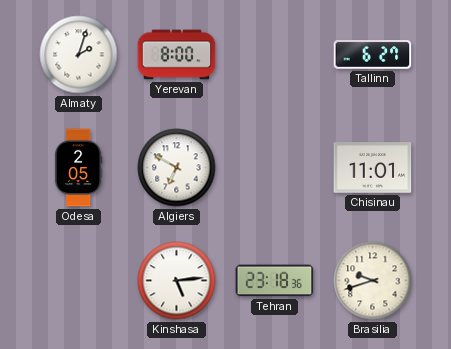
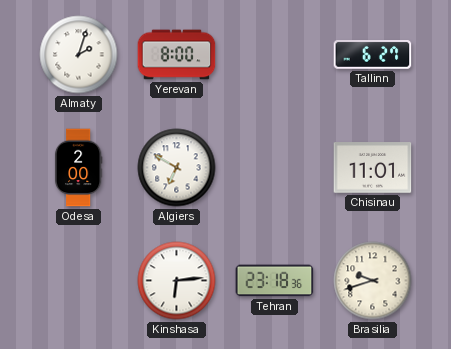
Odesa: 2:05 -> 2:00
Kinshasa: 5:14 -> 6:14
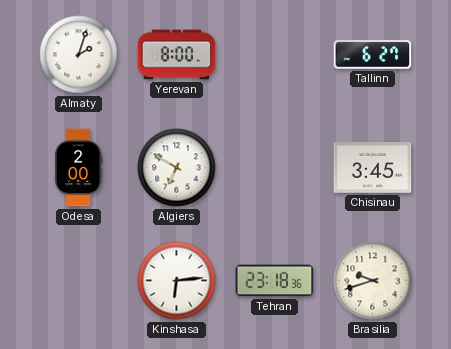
Chisinau: 11:01 -> 3:45
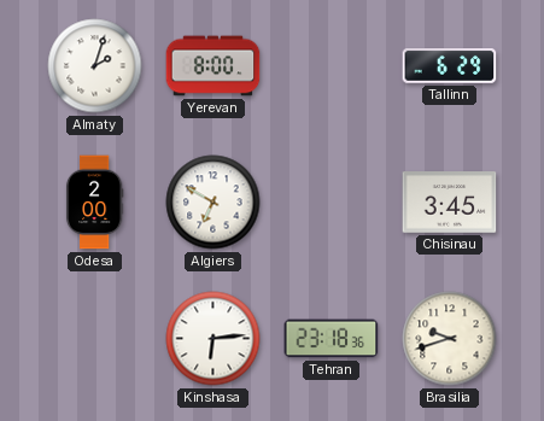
Tallinn: 6:27 -> 6:29
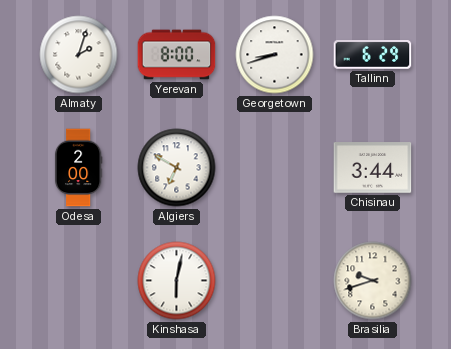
Georgetown: none -> 8:42
Chisinau: 3:45 -> 3:44
Kinshasa: 6:14 -> 6:02
Tehran: 23:18 -> none
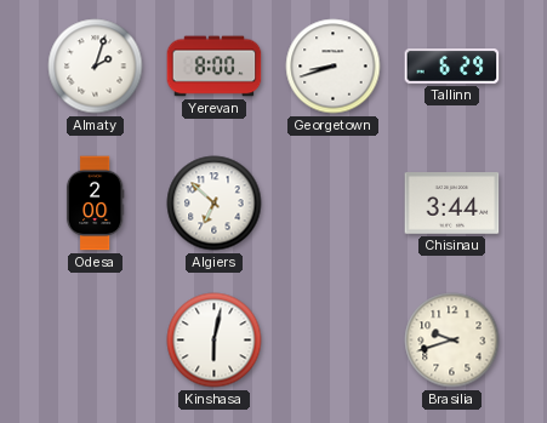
Algiers: 6:50 -> 6:52
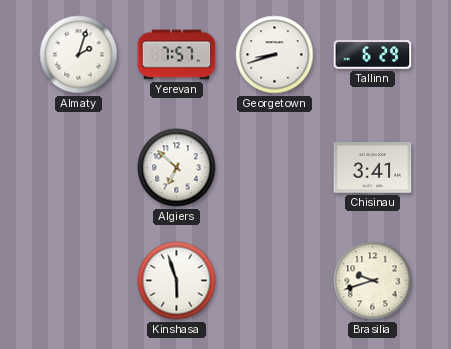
Yerevan: 8:00 -> 7:57
Odesa: 2:00 -> none
Chisinau: 3:44 -> 3:41
Kinshasa: 6:02 -> 5:57
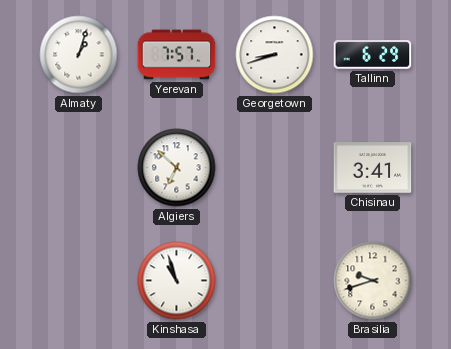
Almaty: 2:03 -> 1:03
Kinshasa: 5:57 -> 10:57
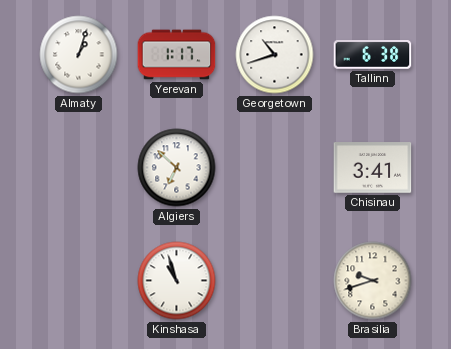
Yerevan: 7:57 -> 1:17
Georgetown: 8:42 -> 10:42
Tallinn: 6:29 -> 6:38
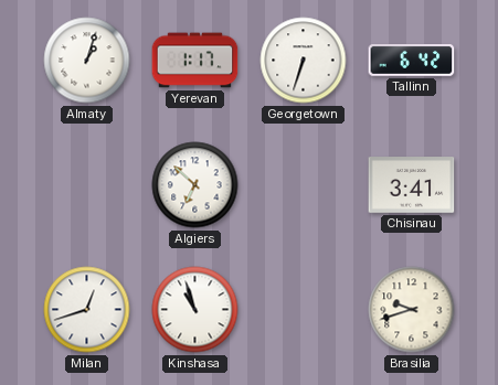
Georgetown: 10:42 -> 6:33
Tallinn: 6:38 -> 6:42
Milan: none -> 12:42
